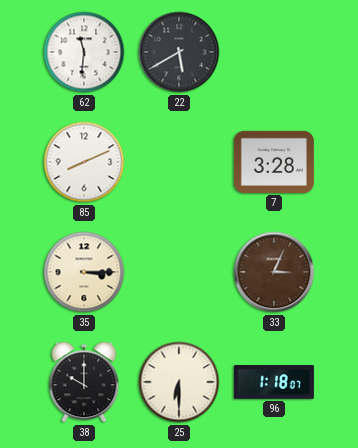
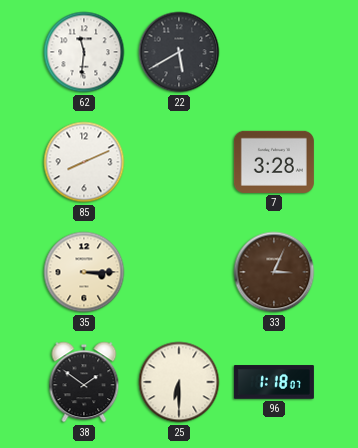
38: 10:00 -> 1:51
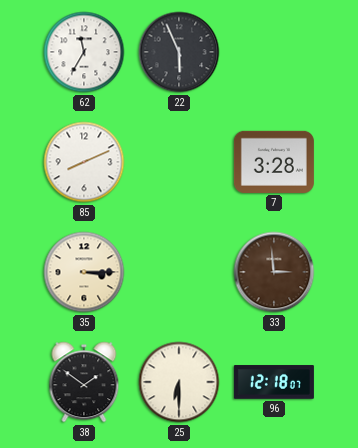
62: 11:31 -> 11:35
22: 5:40 -> 5:56
33: 3:04 -> 2:59
96: 1:18 -> 12:18
